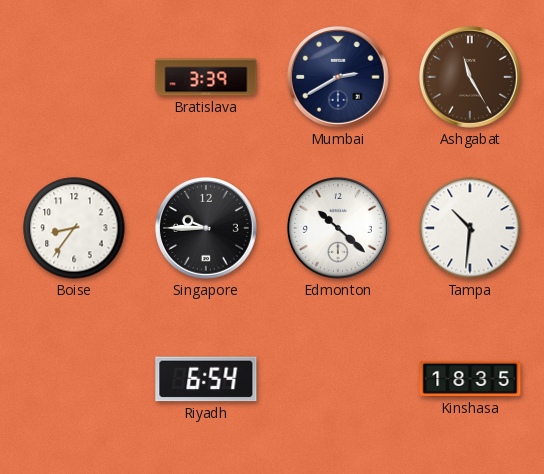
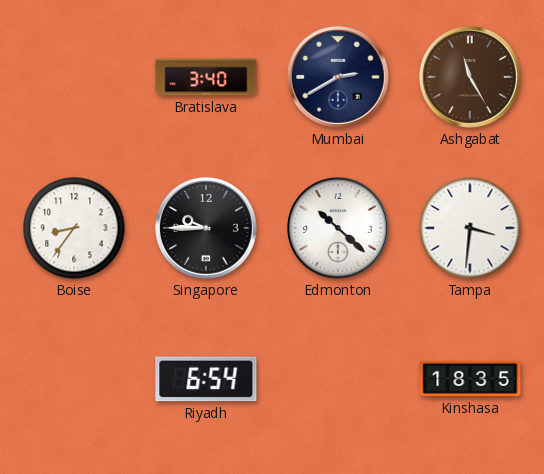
Bratislava: 3:39 -> 3:40
Tampa: 10:31 -> 3:31
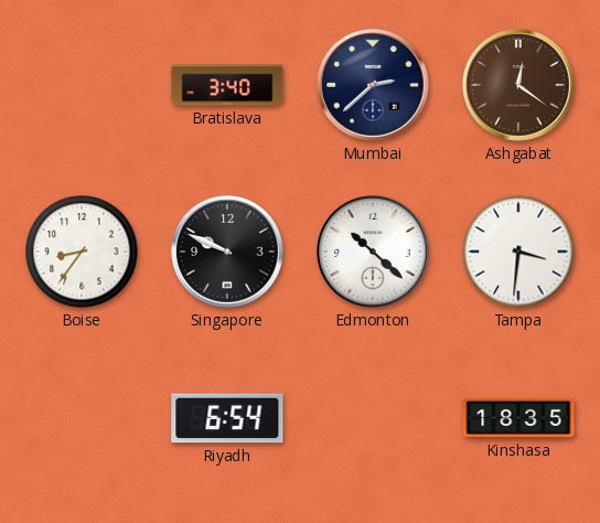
Mumbai: 2:40 -> 2:38
Ashgabat: 11:25 -> 12:21
Singapore: 9:45 -> 9:49
